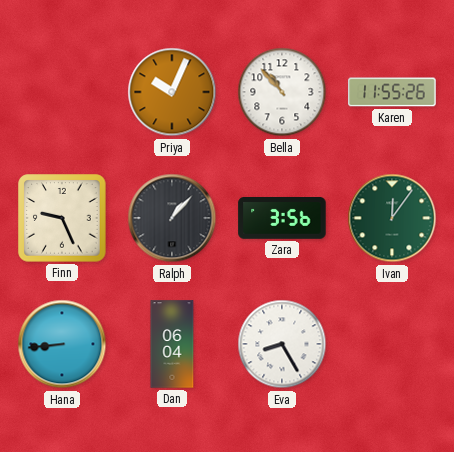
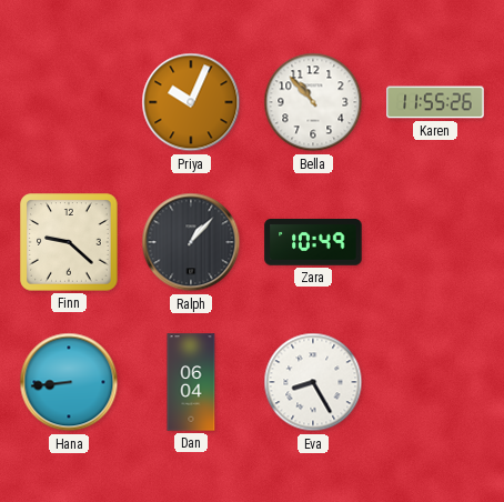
Finn: 9:26 -> 9:22
Zara: 3:56 -> 10:49
Ivan: 12:06 -> none
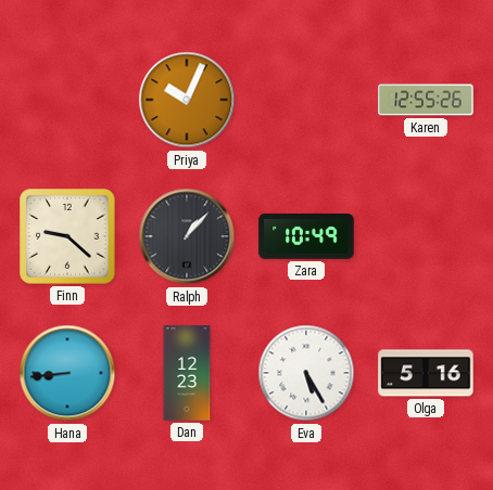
Bella: 10:53 -> none
Karen: 11:55 -> 12:55
Dan: 06:04 -> 12:23
Eva: 8:25 -> 5:25
Olga: none -> 5:16
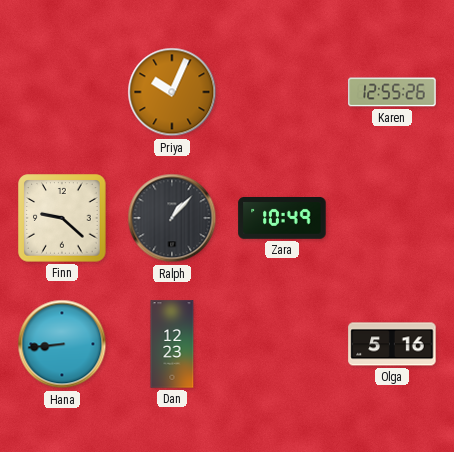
Eva: 5:25 -> none
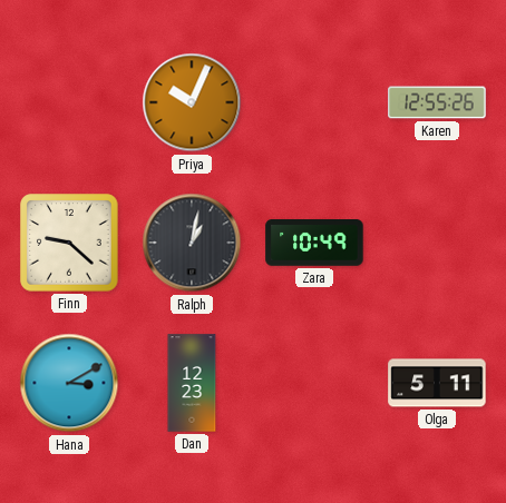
Ralph: 1:07 -> 1:02
Hana: 8:44 -> 3:10
Olga: 5:16 -> 5:11
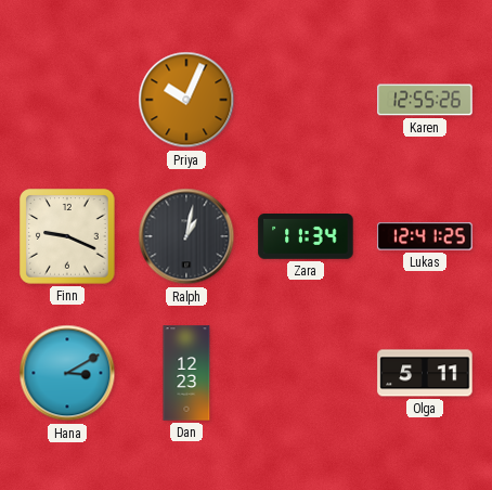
Finn: 9:22 -> 9:19
Zara: 10:49 -> 11:34
Lukas: none -> 12:41
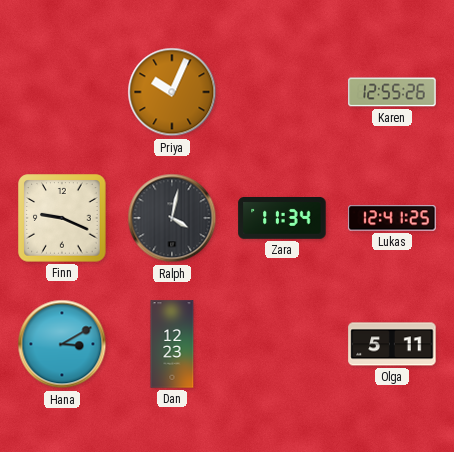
Ralph: 1:02 -> 4:02
